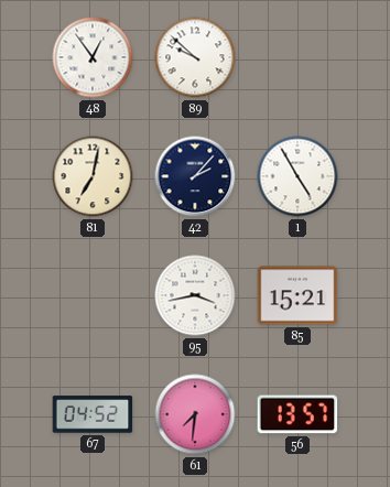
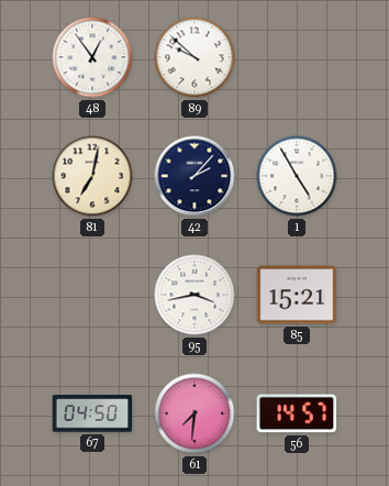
67: 04:52 -> 04:50
56: 13:57 -> 14:57
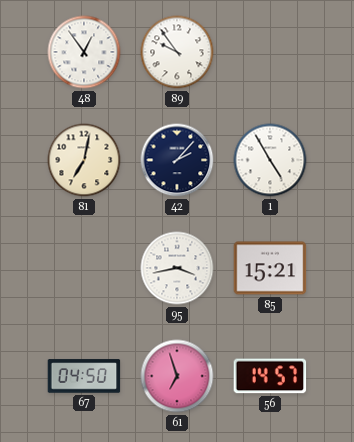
89: 9:52 -> 9:54
61: 7:31 -> 6:57
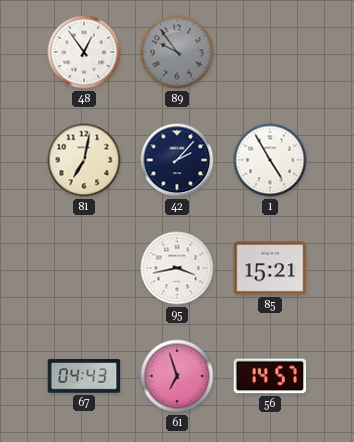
89 dial: white -> grey
67: 04:50 -> 04:43
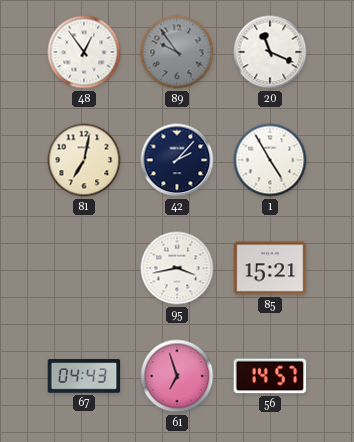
20: none -> 11:19
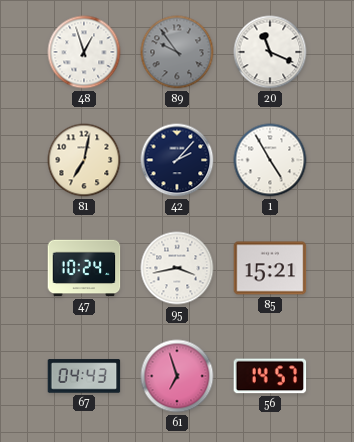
48: 12:54 -> 12:57
47: none -> 10:24
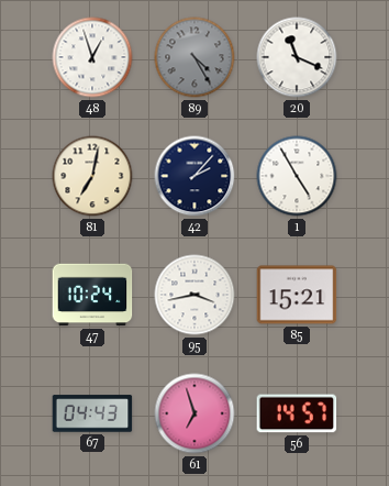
89: 9:54 -> 4:25
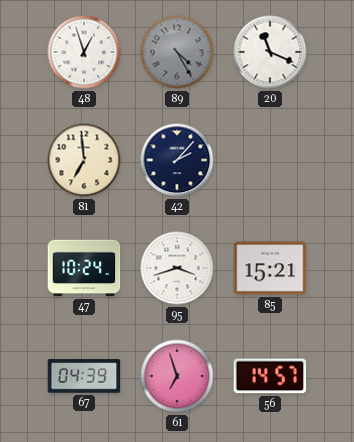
81: 7:02 -> 6:59
1: 4:55 -> none
95: 3:43 -> 3:42
67: 04:43 -> 04:39
